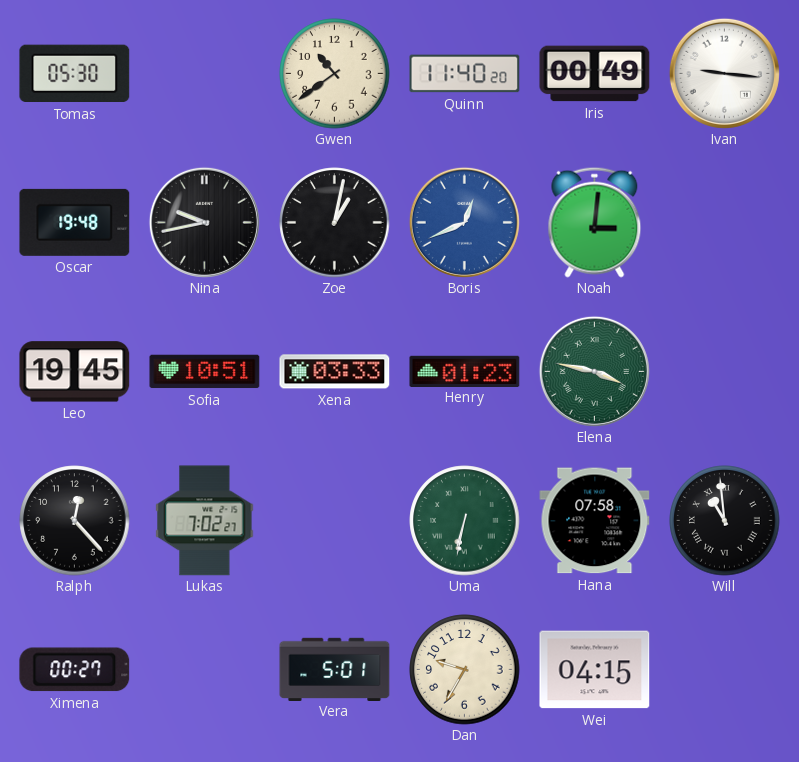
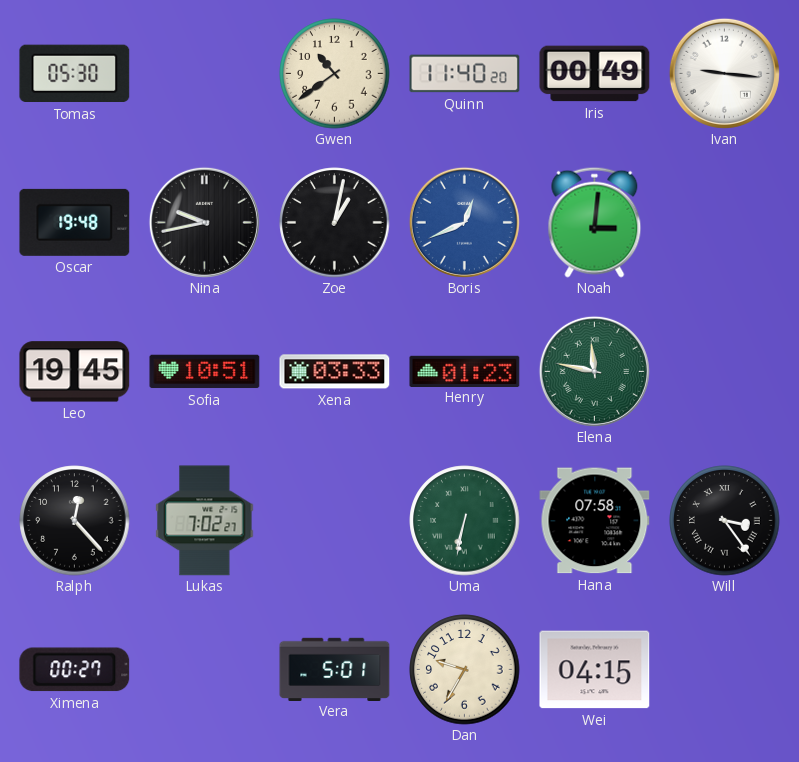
Elena: 3:47 -> 11:47
Will: 10:59 -> 3:24
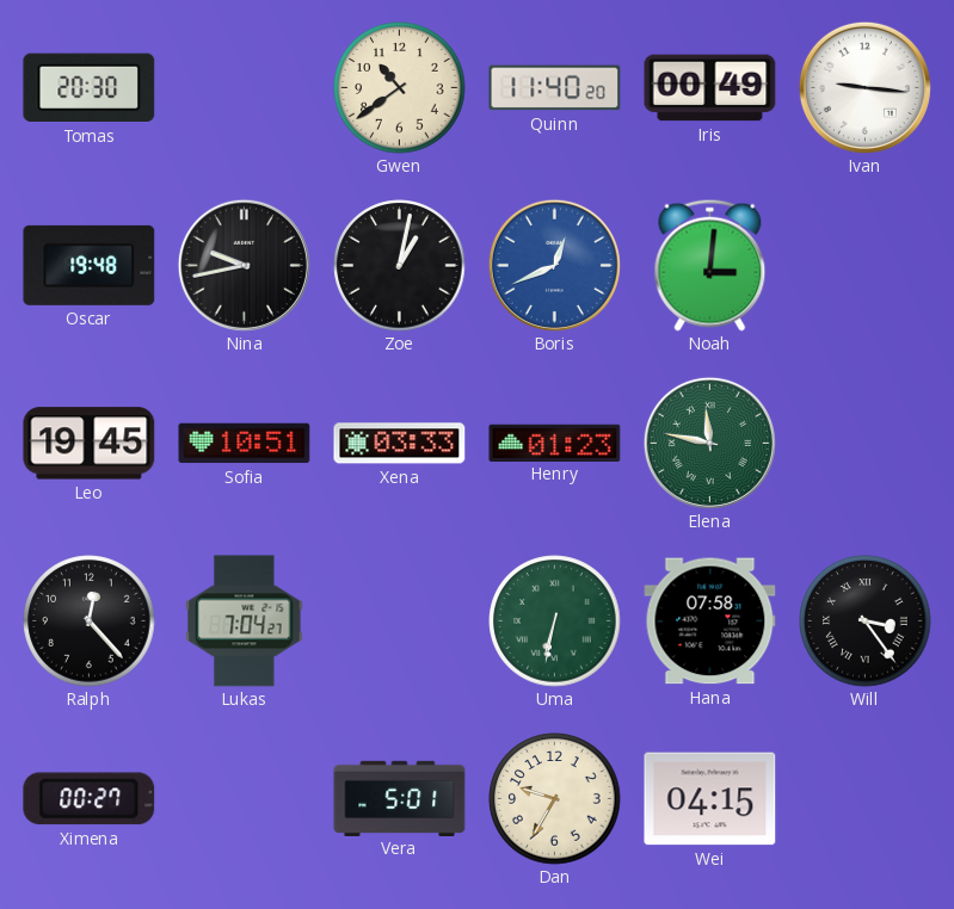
Tomas: 05:30 -> 20:30
Lukas: 7:02 -> 7:04
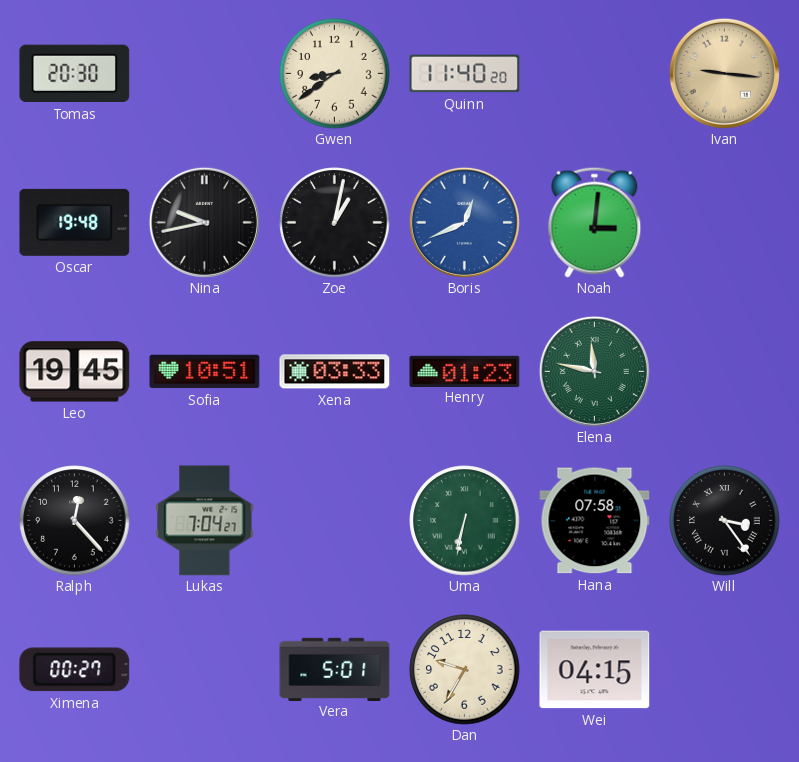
Gwen: 10:39 -> 8:39
Iris: 00:49 -> none
Ivan dial: white -> champagne
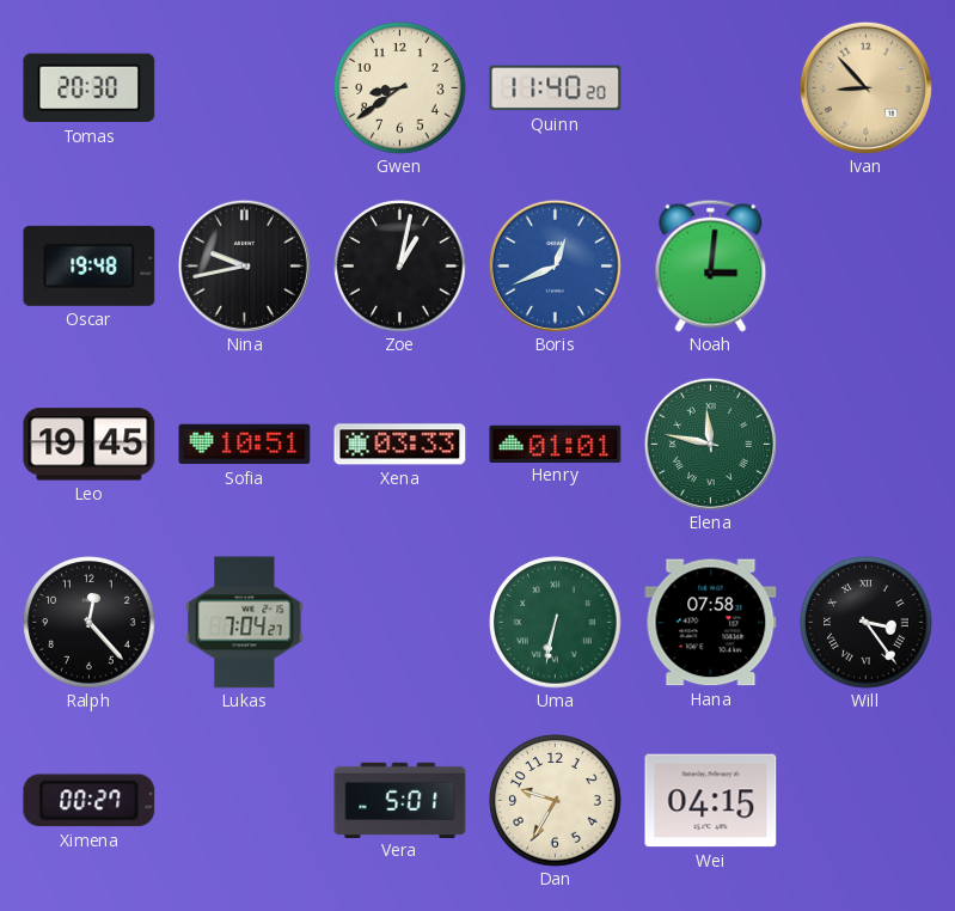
Ivan: 9:16 -> 8:53
Henry: 01:23 -> 01:01
